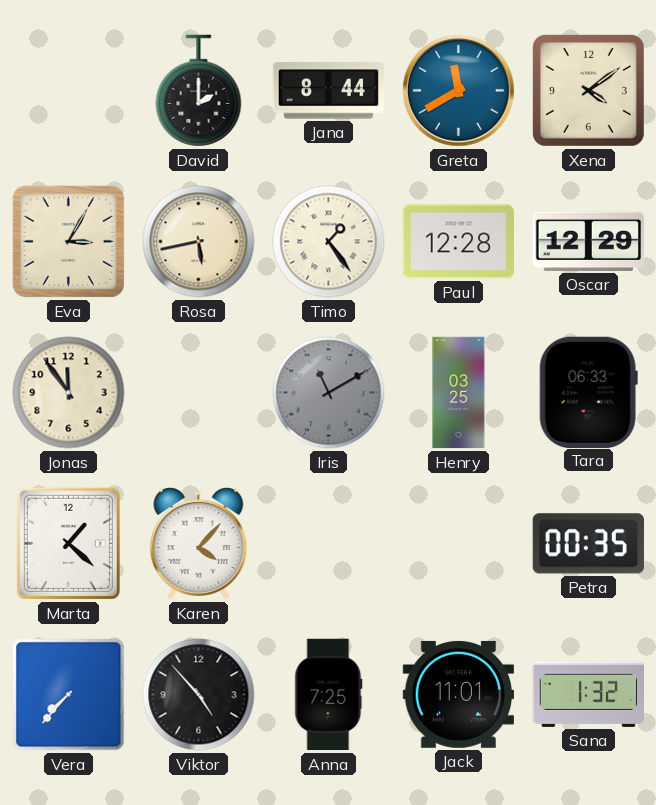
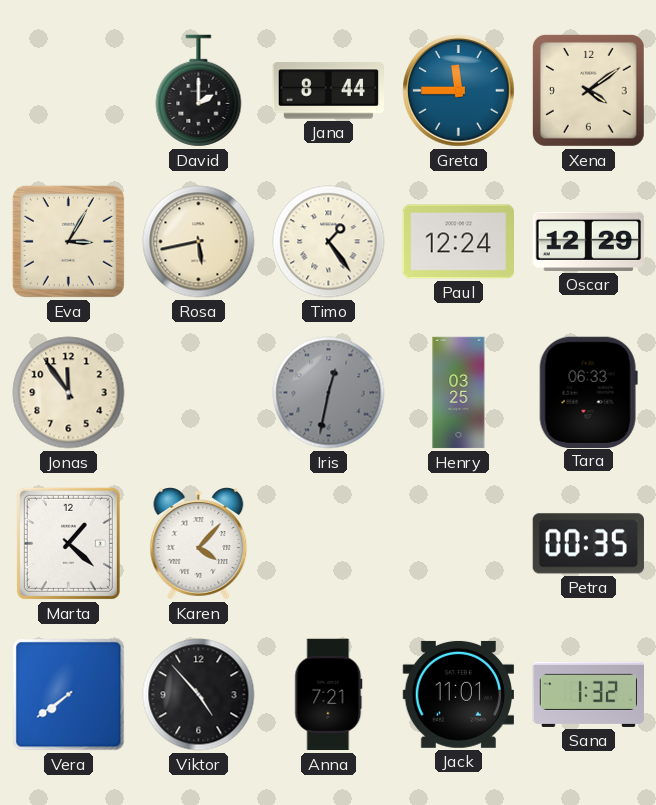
Greta: 11:40 -> 11:45
Paul: 12:28 -> 12:24
Iris: 11:10 -> 12:32
Vera: 7:37 -> 7:39
Anna: 7:25 -> 7:21
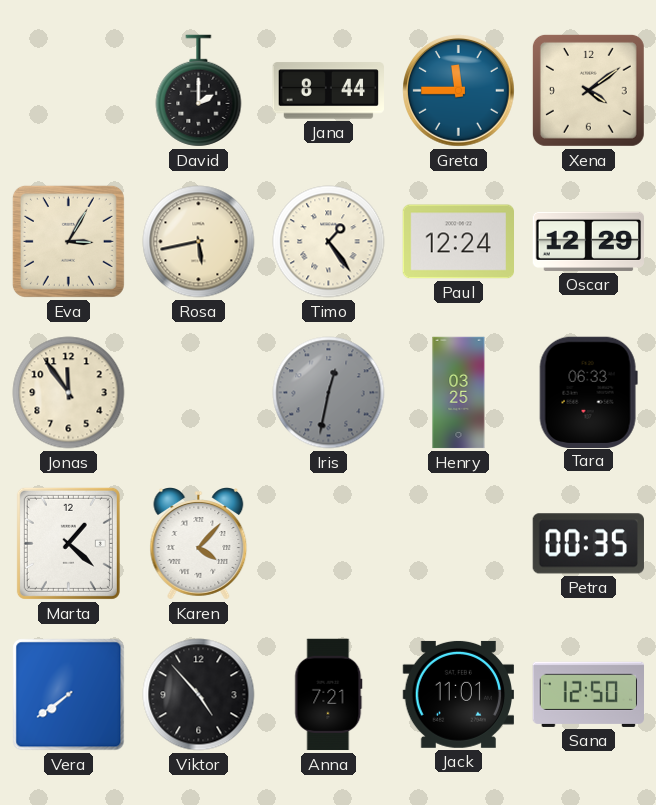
Sana: 1:32 -> 12:50
